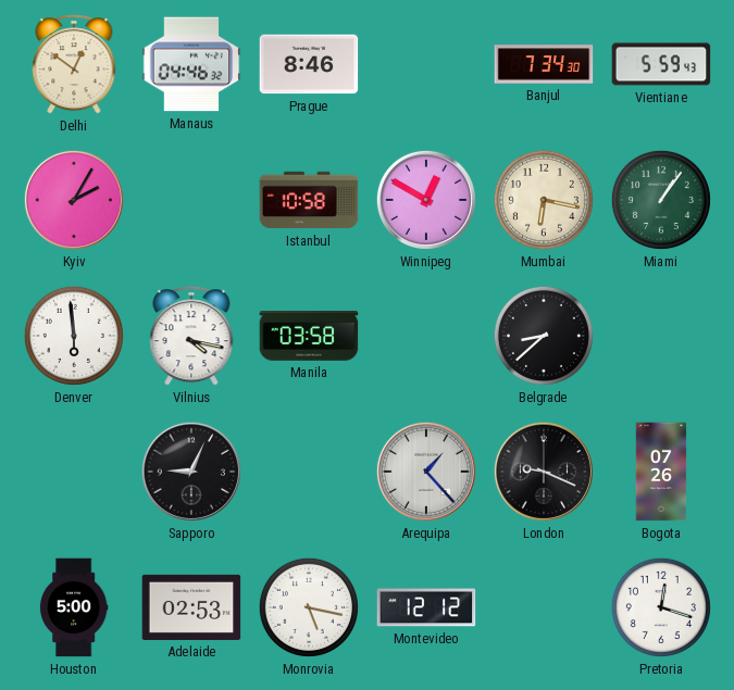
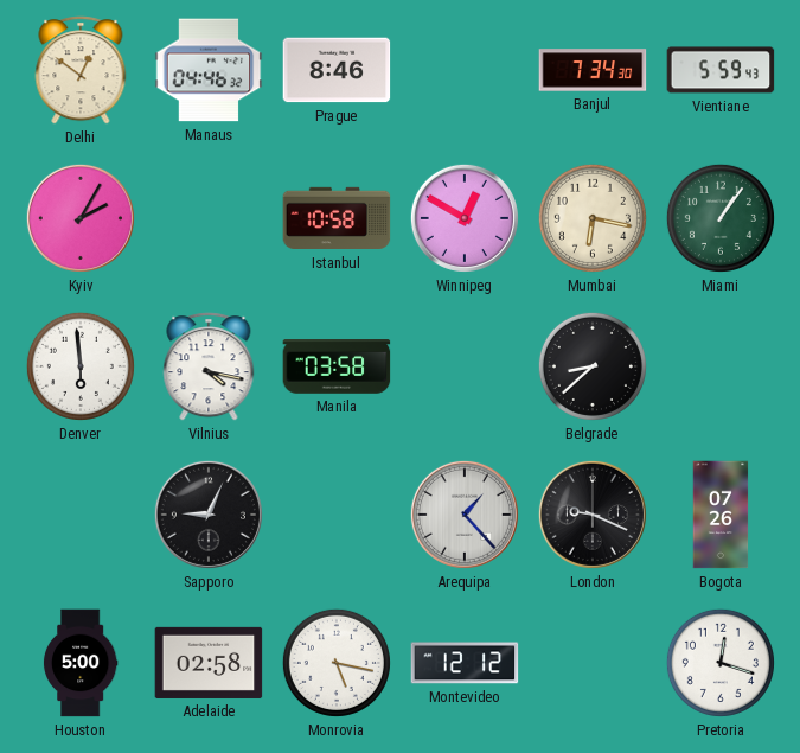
Adelaide: 02:53 -> 02:58
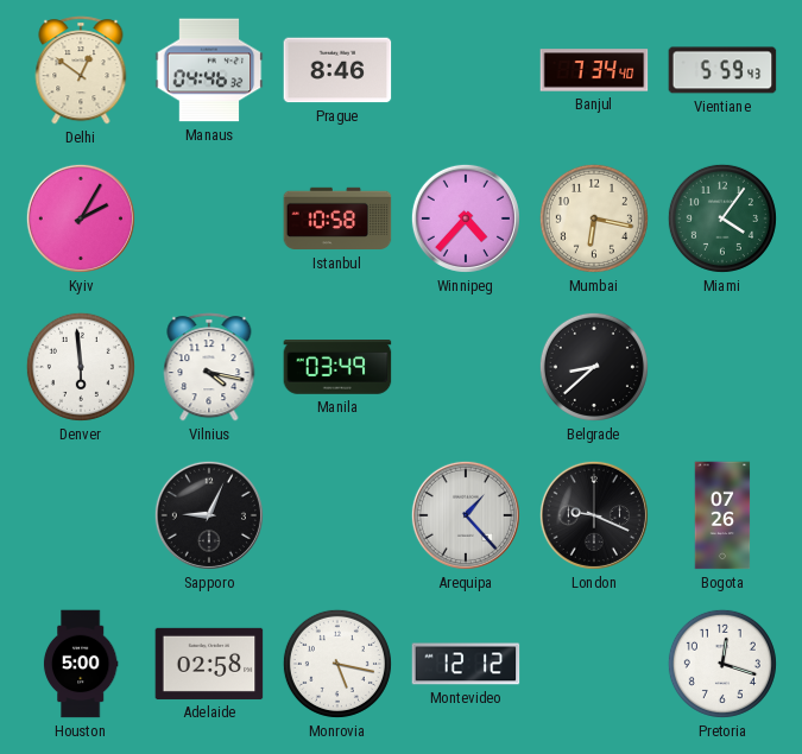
Banjul: 7:34:30 -> 7:34:40
Winnipeg: 12:50 -> 4:37
Miami: 1:06 -> 4:06
Manila: 03:58 -> 03:49
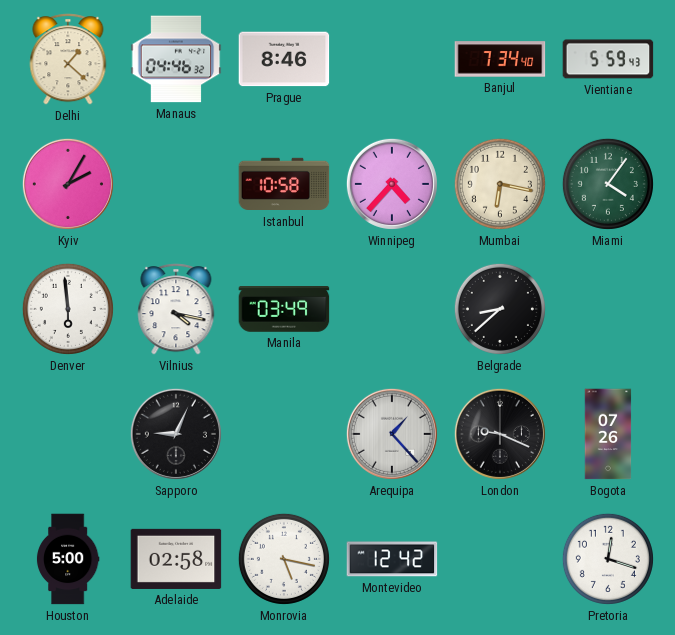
Delhi: 12:51 -> 1:22
Montevideo: 12:12 -> 12:42
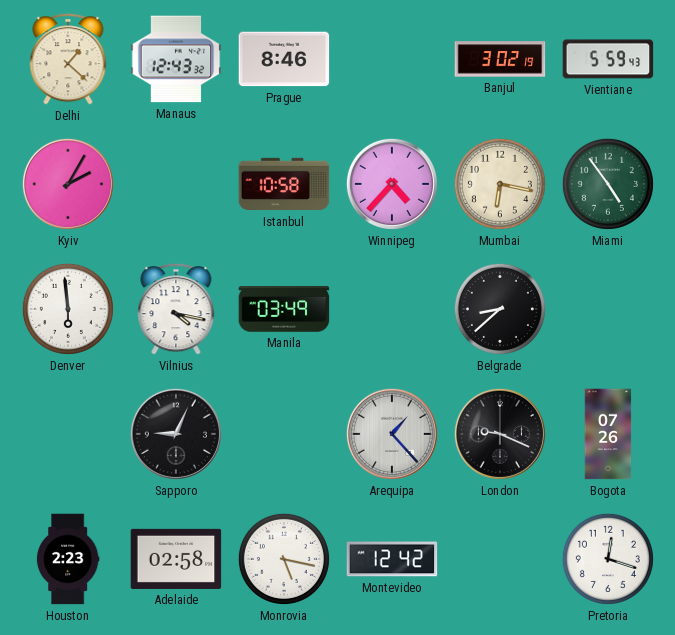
Manaus: 04:46 -> 12:43
Banjul: 7:34 -> 3:02
Miami: 4:06 -> 4:54
Houston: 5:00 -> 2:23
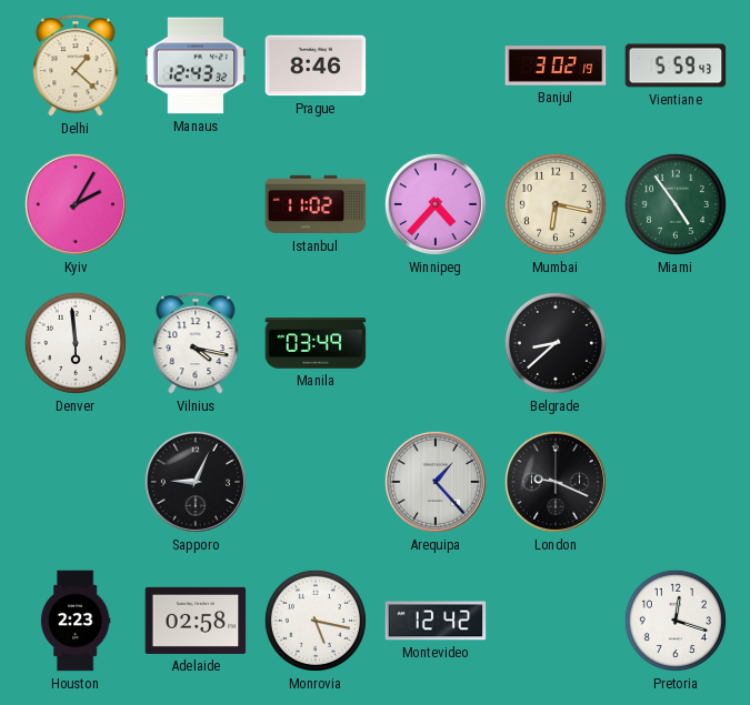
Istanbul: 10:58 -> 11:02
Bogota: 07:26 -> none
